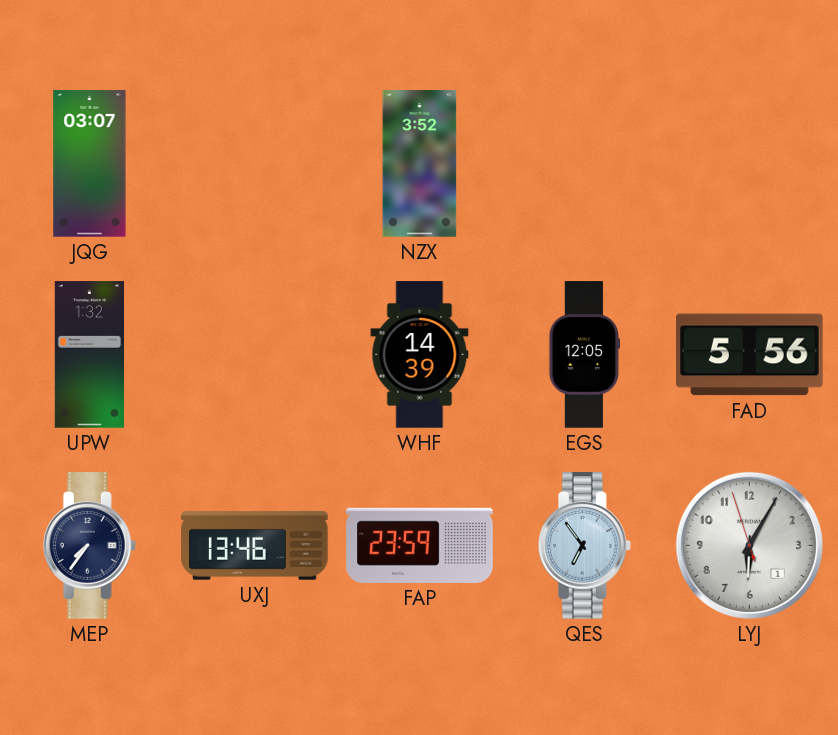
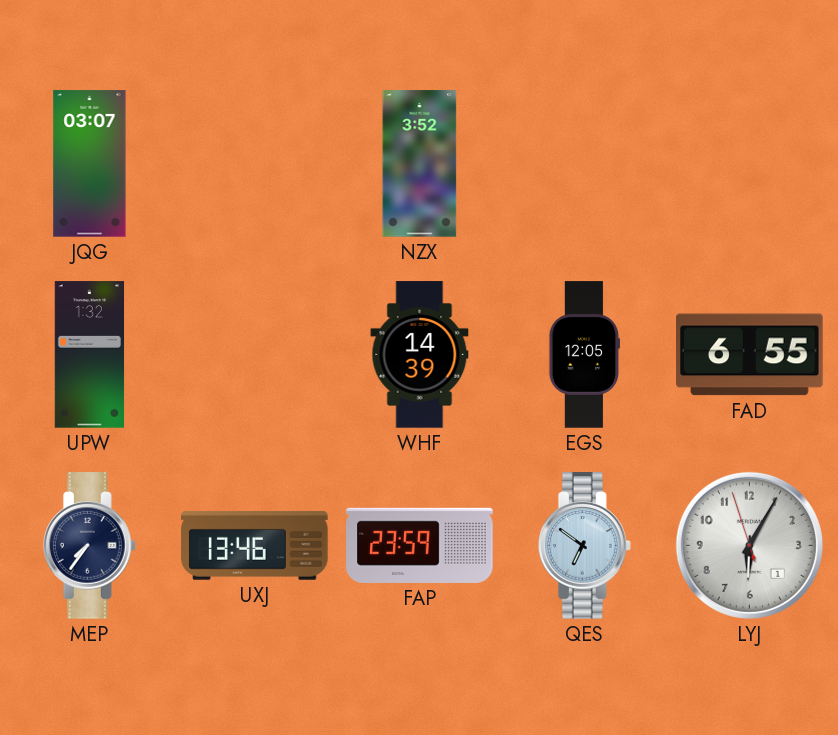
FAD: 5:56 -> 6:55
QES: 6:54 -> 6:51
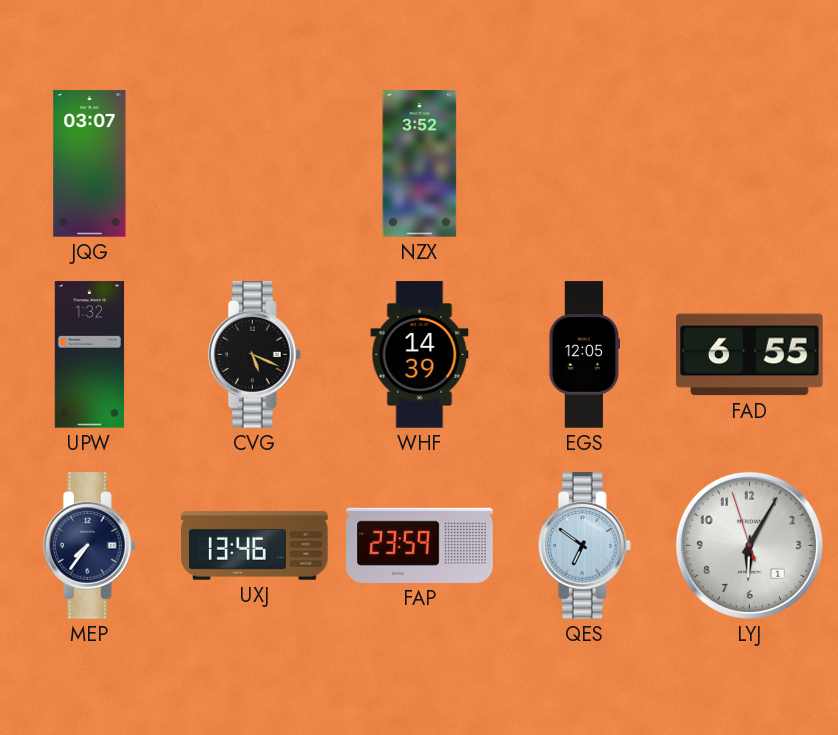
CVG: none -> 5:19
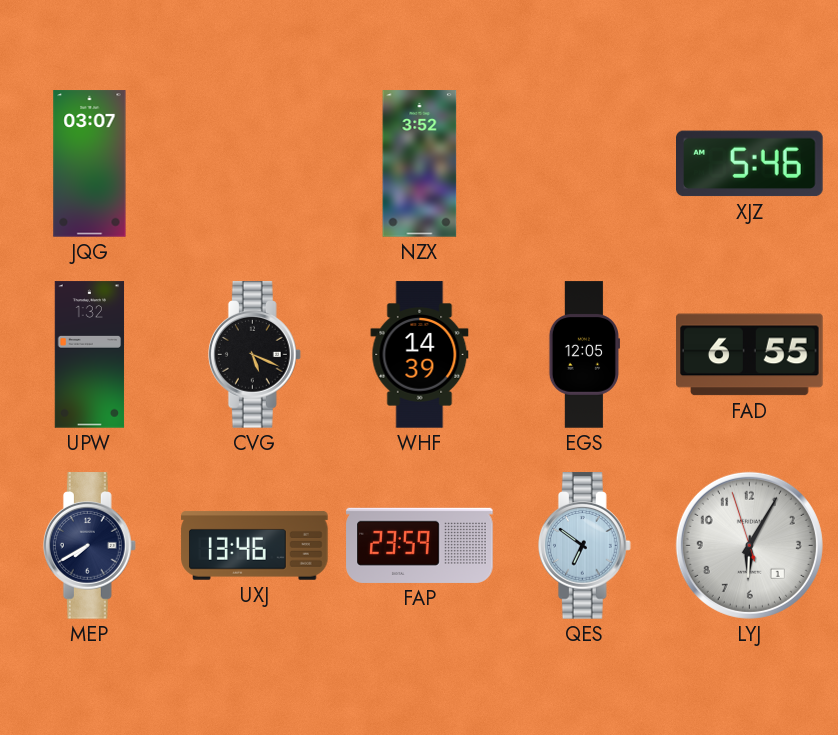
XJZ: none -> 5:46
MEP: 7:36 -> 7:40
